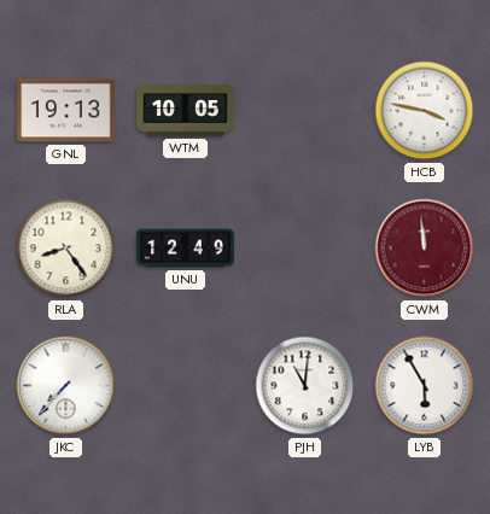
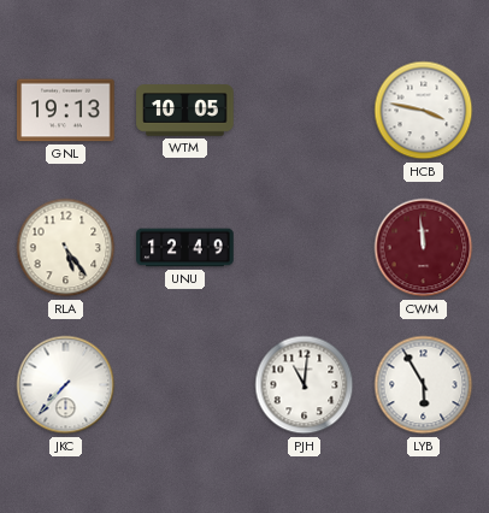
RLA: 8:24 -> 5:24
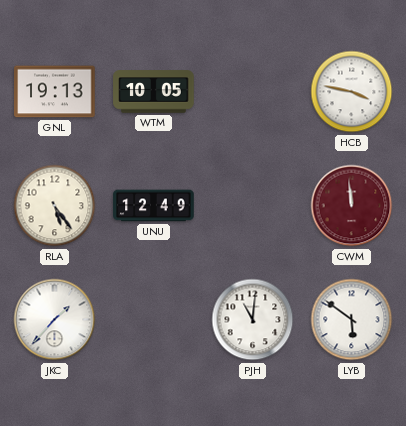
JKC: 7:37 -> 1:37
LYB: 5:55 -> 5:51
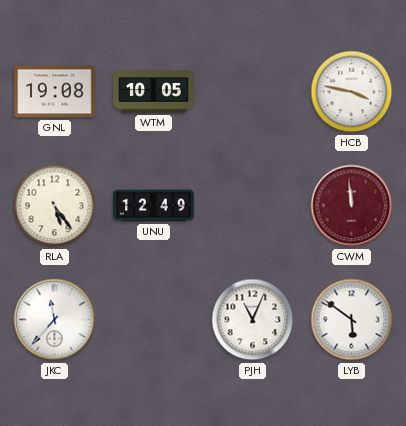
GNL: 19:13 -> 19:08
JKC: 1:37 -> 11:37
PJH: 11:01 -> 11:04
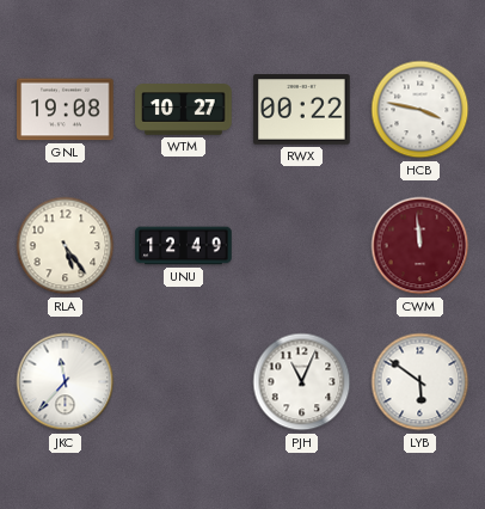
WTM: 10:05 -> 10:27
RWX: none -> 00:22
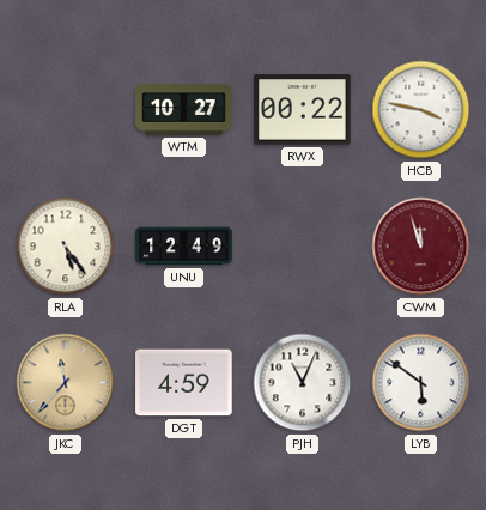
GNL: 19:08 -> none
CWM: 11:59 -> 11:57
JKC dial: white -> champagne
DGT: none -> 4:59
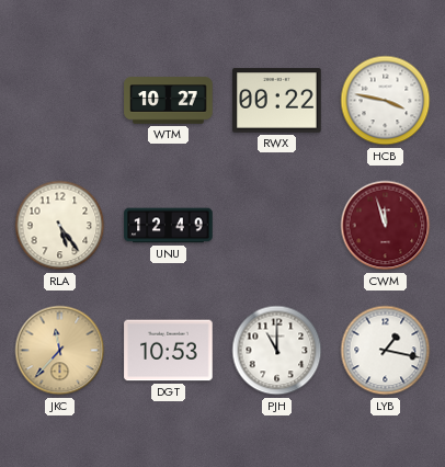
DGT: 4:59 -> 10:53
PJH: 11:04 -> 11:00
LYB: 5:51 -> 1:17
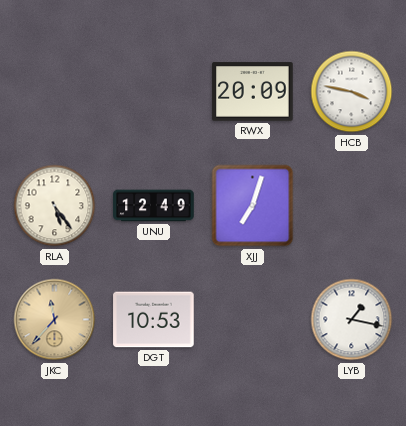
WTM: 10:27 -> none
RWX: 00:22 -> 20:09
XJJ: none -> 7:03
CWM: 11:57 -> none
PJH: 11:00 -> none
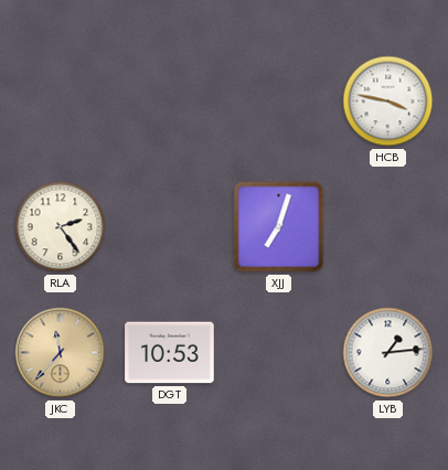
RWX: 20:09 -> none
RLA: 5:24 -> 2:24
UNU: 12:49 -> none
LYB: 1:17 -> 1:14
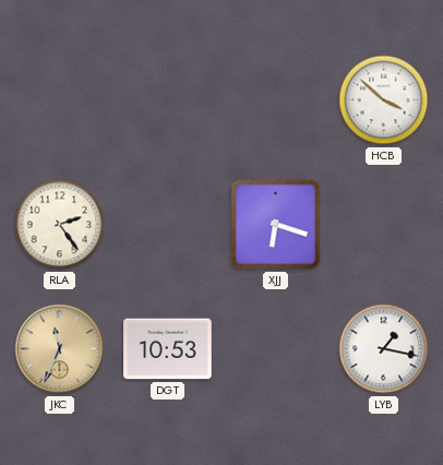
HCB: 3:47 -> 3:52
XJJ: 7:03 -> 6:18
JKC: 11:37 -> 11:34
LYB: 1:14 -> 1:17
